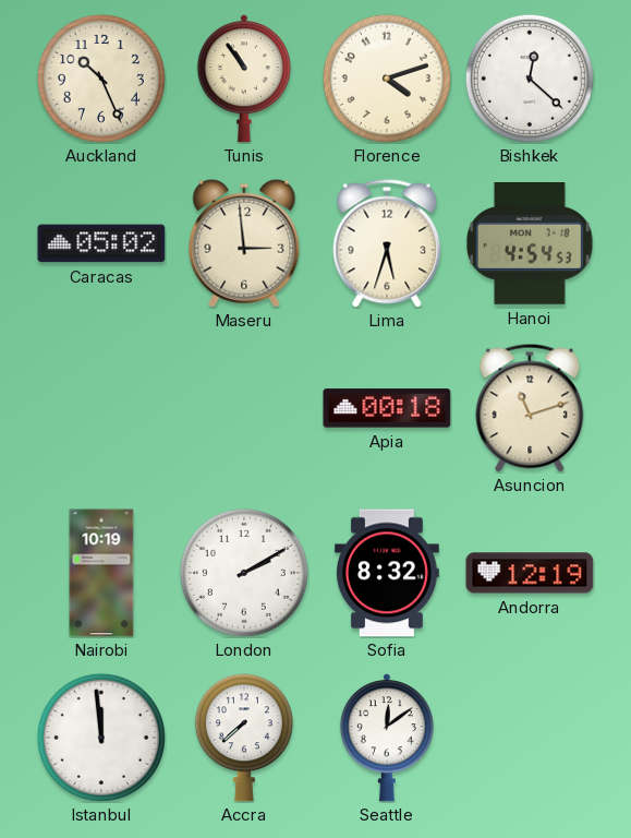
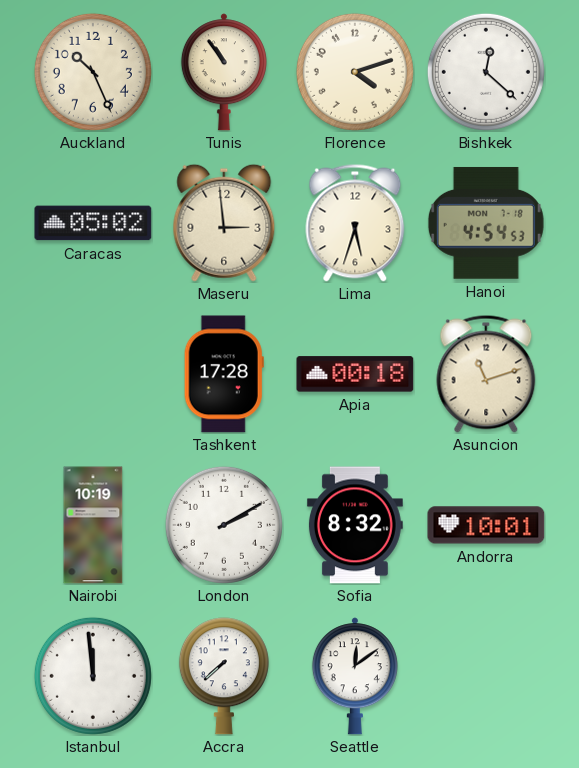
Tashkent: none -> 17:28
Andorra: 12:19 -> 10:01
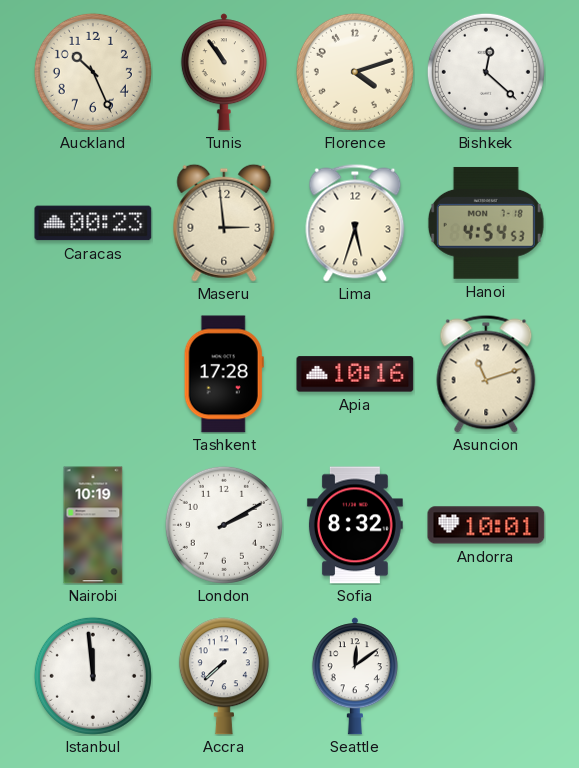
Caracas: 05:02 -> 00:23
Apia: 00:18 -> 10:16
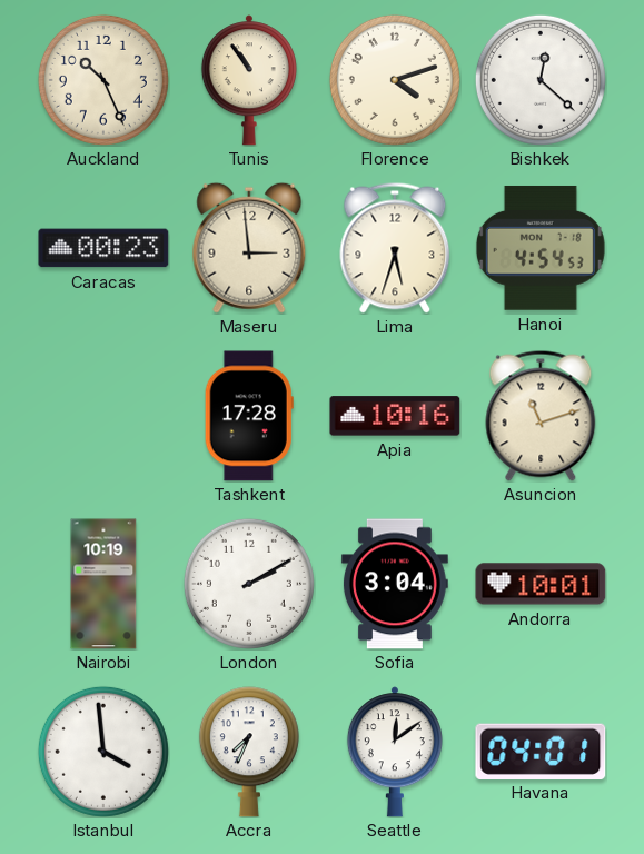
Sofia: 8:32 -> 3:04
Istanbul: 11:59 -> 3:59
Accra: 7:38 -> 7:34
Havana: none -> 04:01
